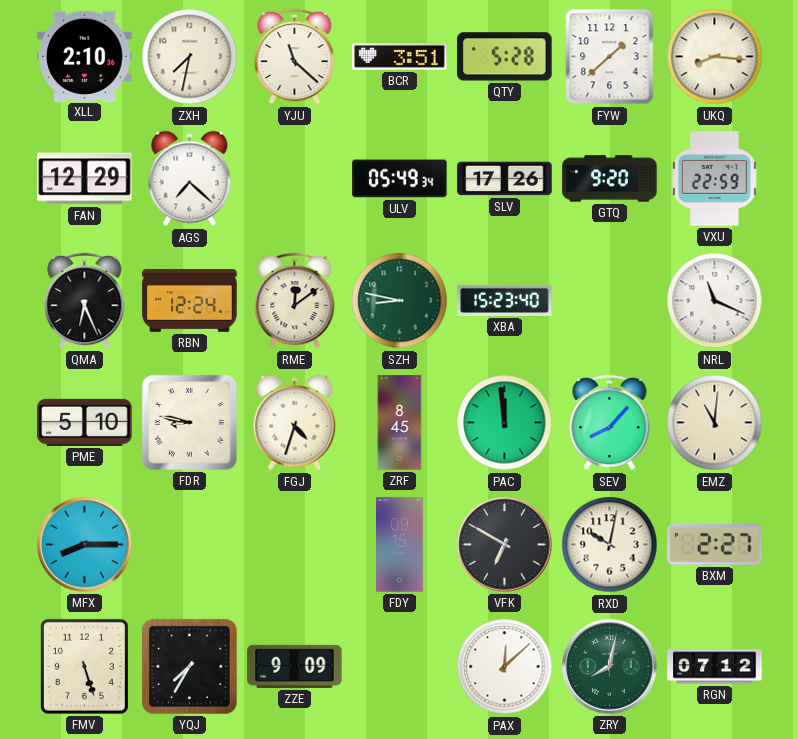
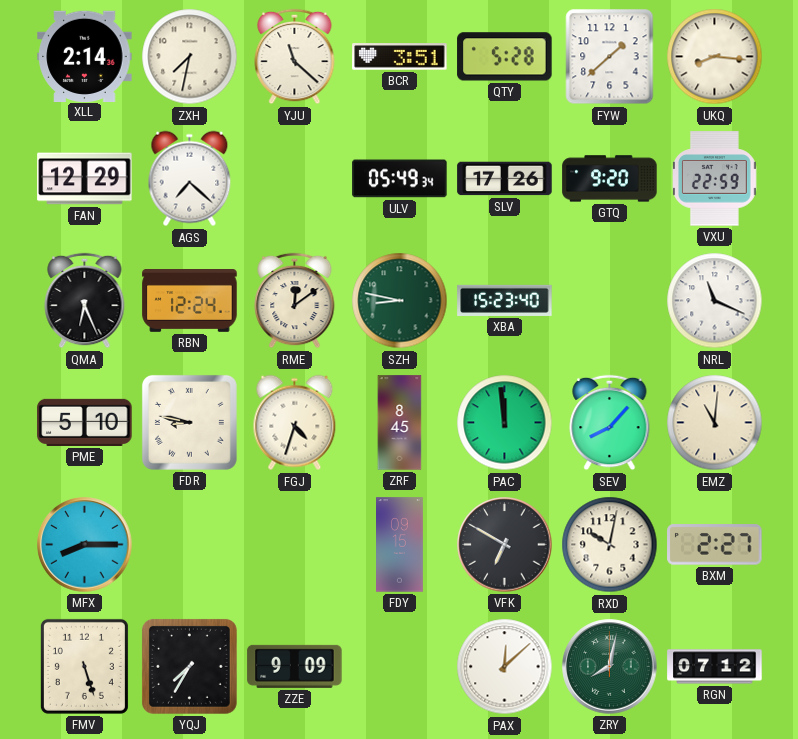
XLL: 2:10 -> 2:14
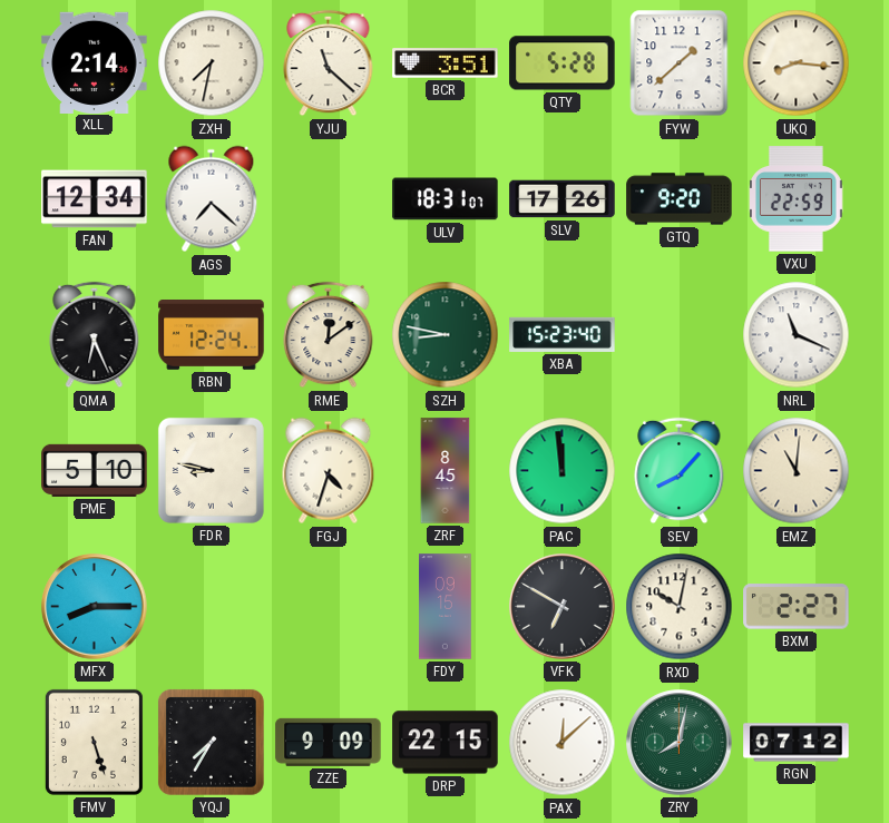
FAN: 12:29 -> 12:34
ULV: 05:49 -> 18:31
DRP: none -> 22:15
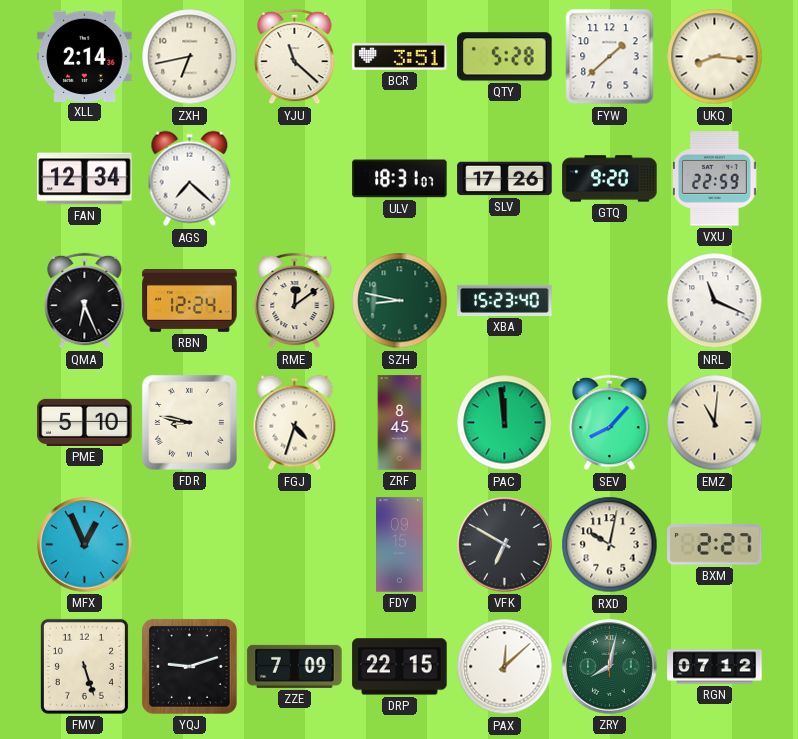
ZXH: 7:32 -> 6:43
MFX: 8:15 -> 12:56
YQJ: 7:35 -> 9:12
ZZE: 9:09 -> 7:09
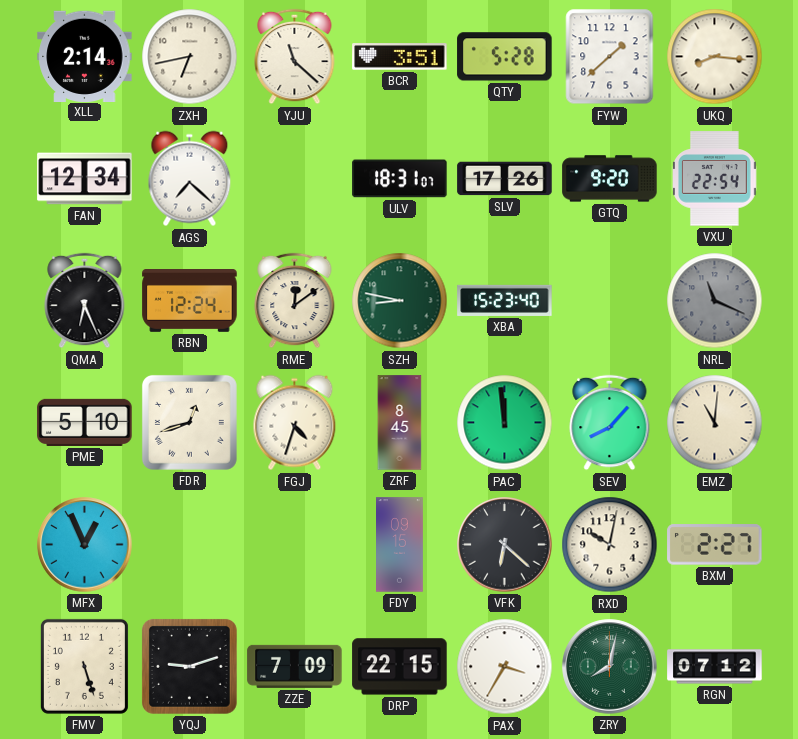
VXU: 22:59 -> 22:54
NRL dial: white -> grey
FDR: 8:47 -> 12:42
VFK: 6:50 -> 6:22
PAX: 12:08 -> 3:35
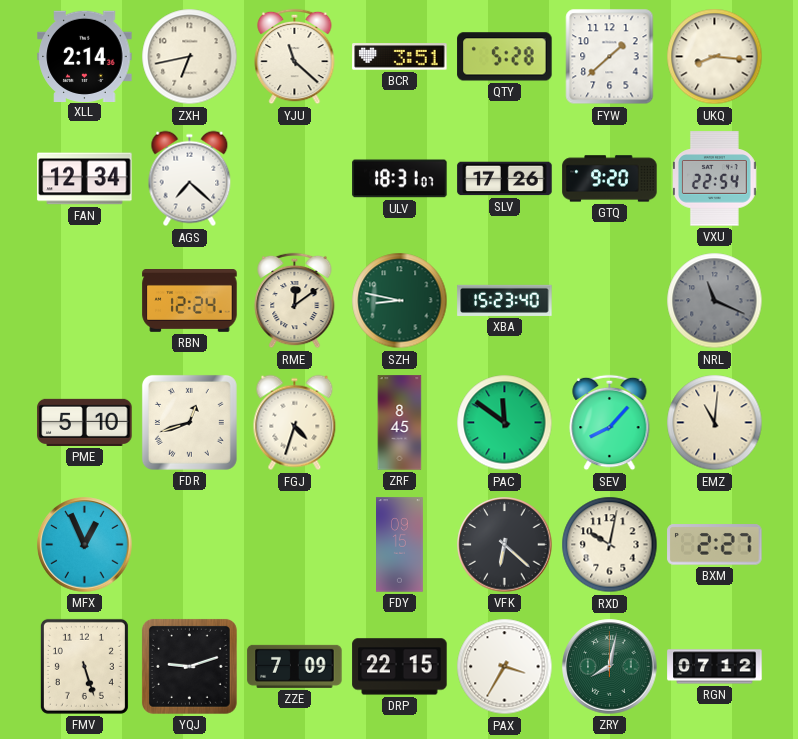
QMA: 6:26 -> none
PAC: 11:59 -> 11:51
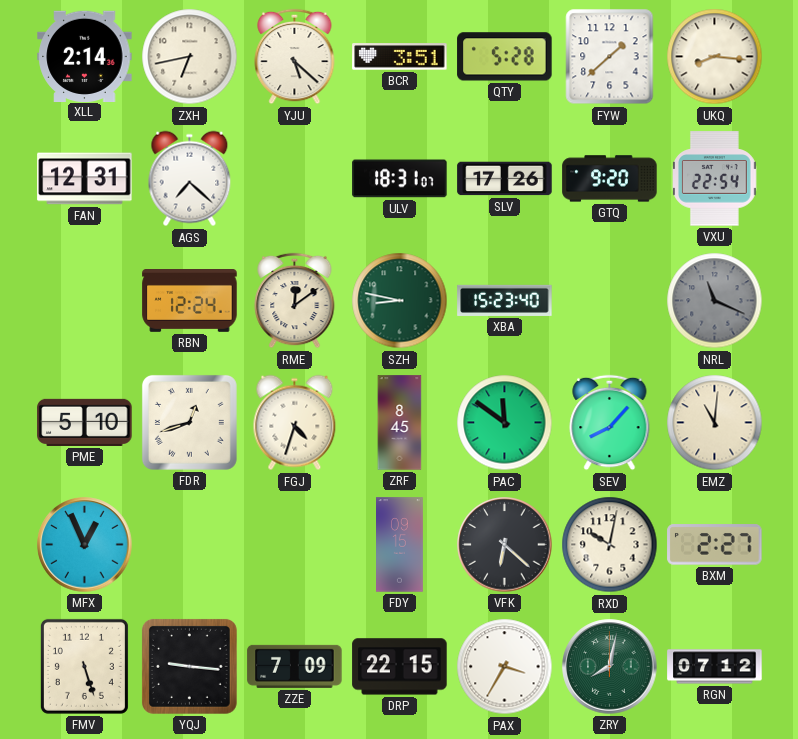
YJU: 11:22 -> 5:22
FAN: 12:34 -> 12:31
YQJ: 9:12 -> 9:16
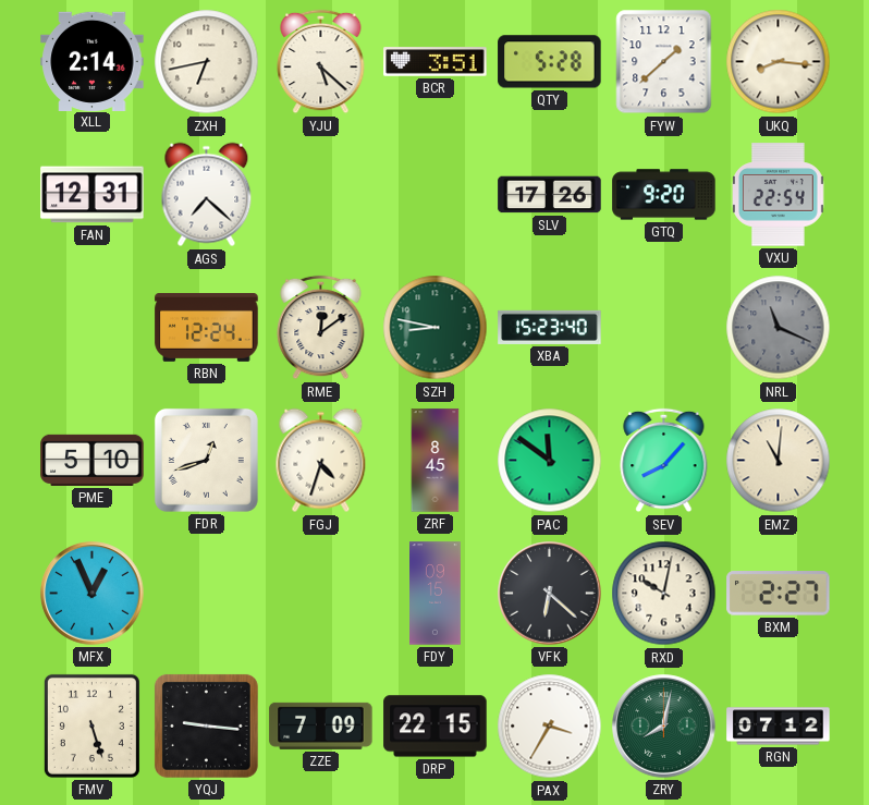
ULV: 18:31 -> none
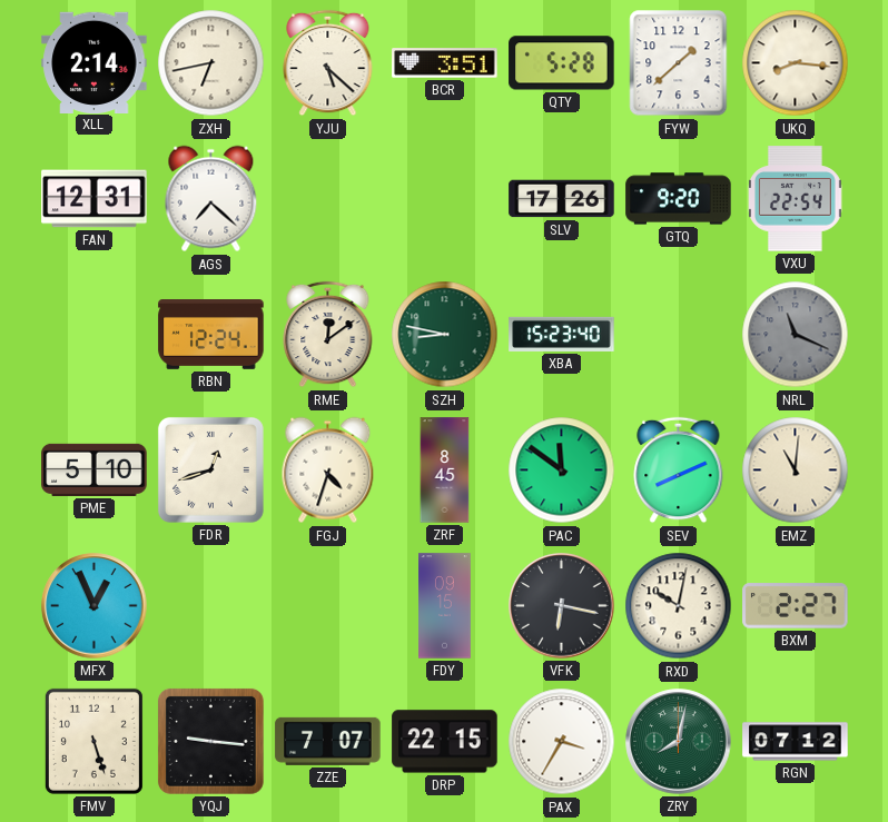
SEV: 8:07 -> 8:11
VFK: 6:22 -> 6:17
ZZE: 7:09 -> 7:07
